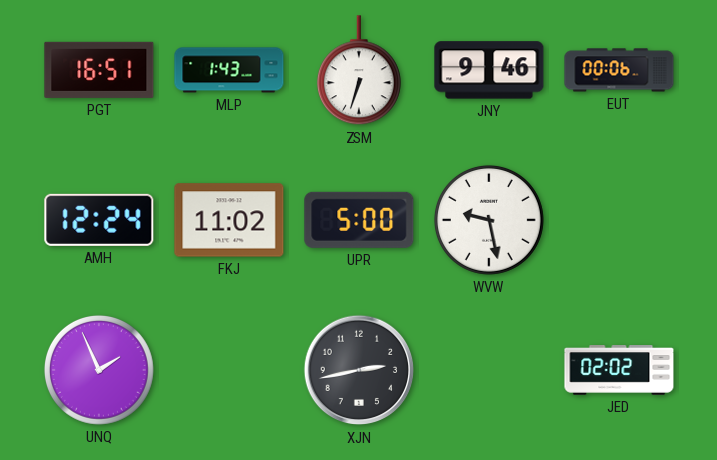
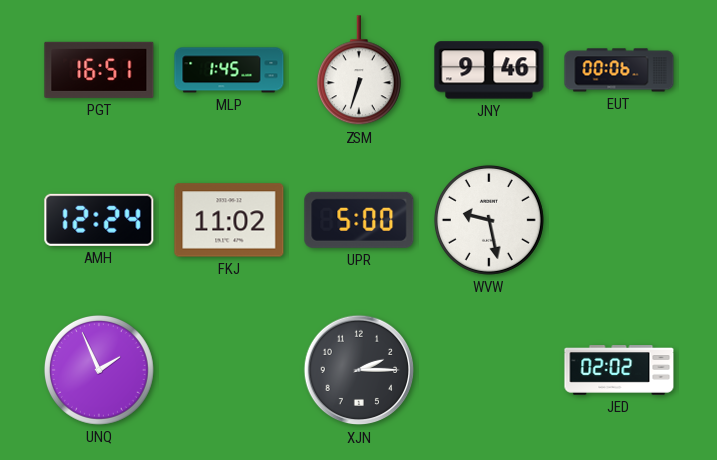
MLP: 1:43 -> 1:45
XJN: 2:43 -> 2:15
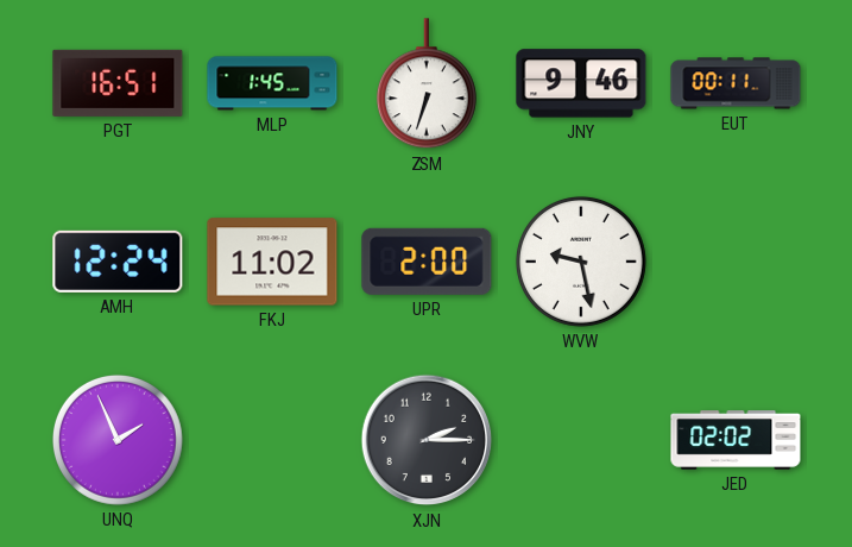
EUT: 00:06 -> 00:11
UPR: 5:00 -> 2:00
